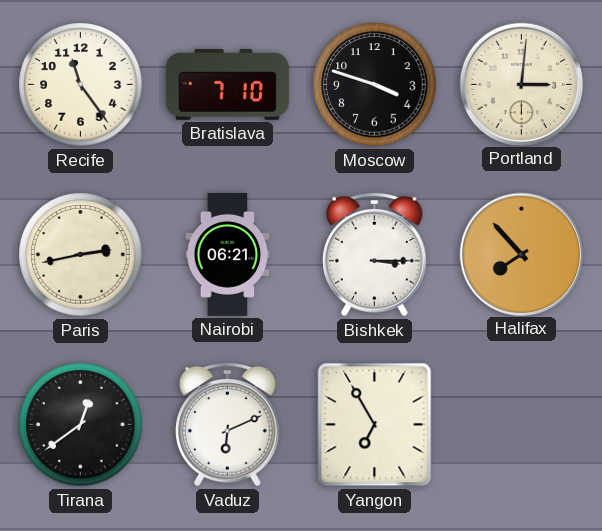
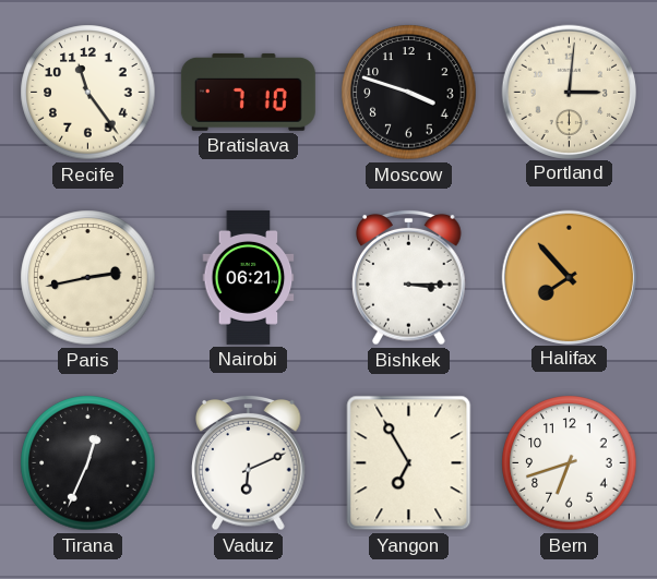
Tirana: 12:39 -> 12:34
Bern: none -> 6:42
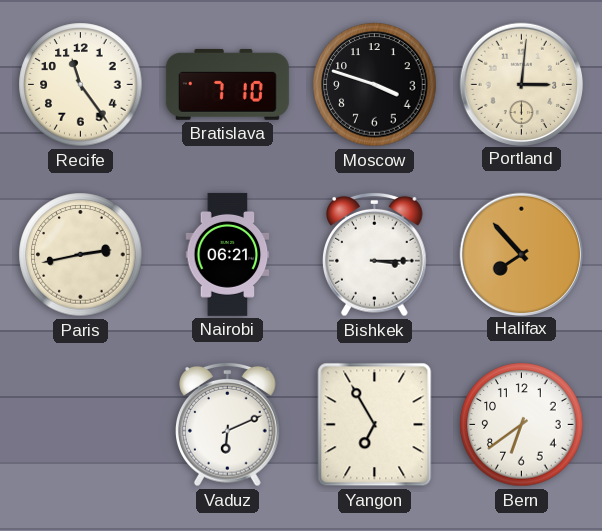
Tirana: 12:34 -> none
Bern: 6:42 -> 6:39
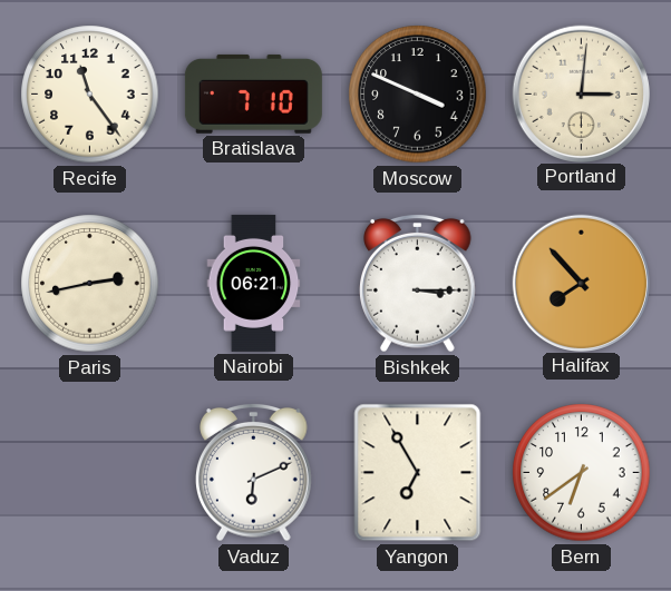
Moscow: 3:48 -> 3:49
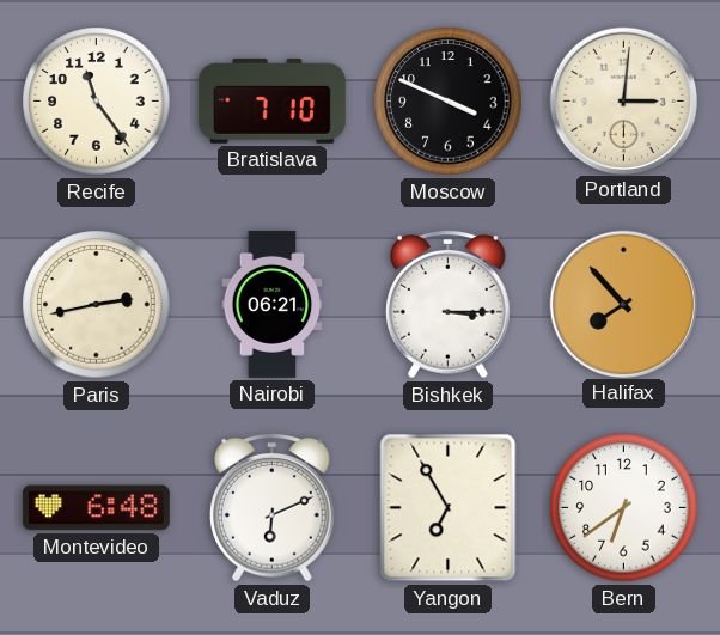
Montevideo: none -> 6:48
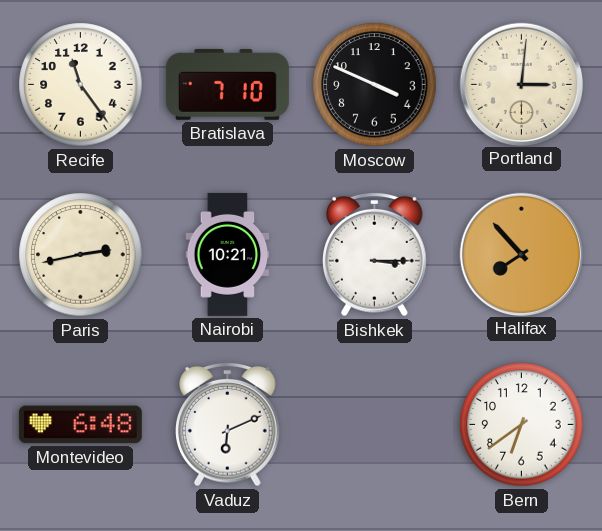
Nairobi: 06:21 -> 10:21
Yangon: 6:55 -> none
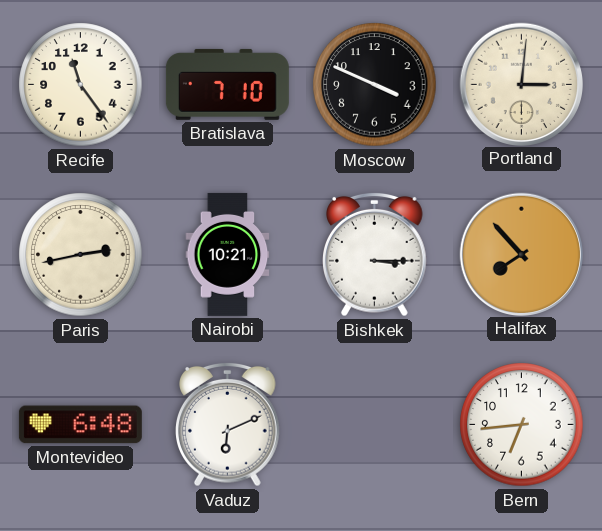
Bern: 6:39 -> 6:44
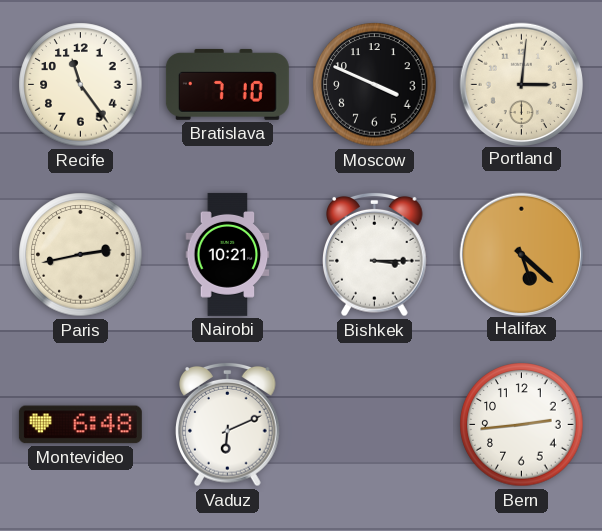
Halifax: 7:53 -> 5:22
Bern: 6:44 -> 2:44
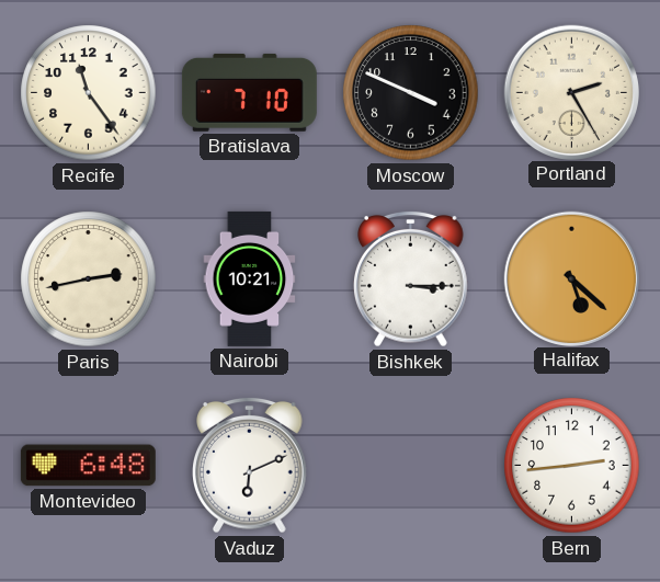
Portland: 3:01 -> 2:25
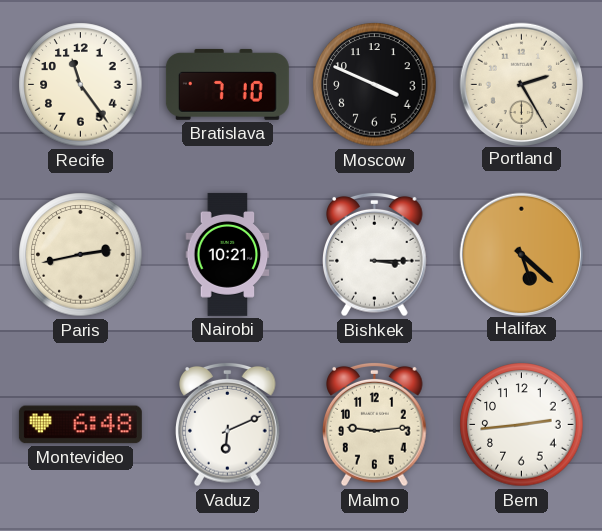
Malmo: none -> 9:14
